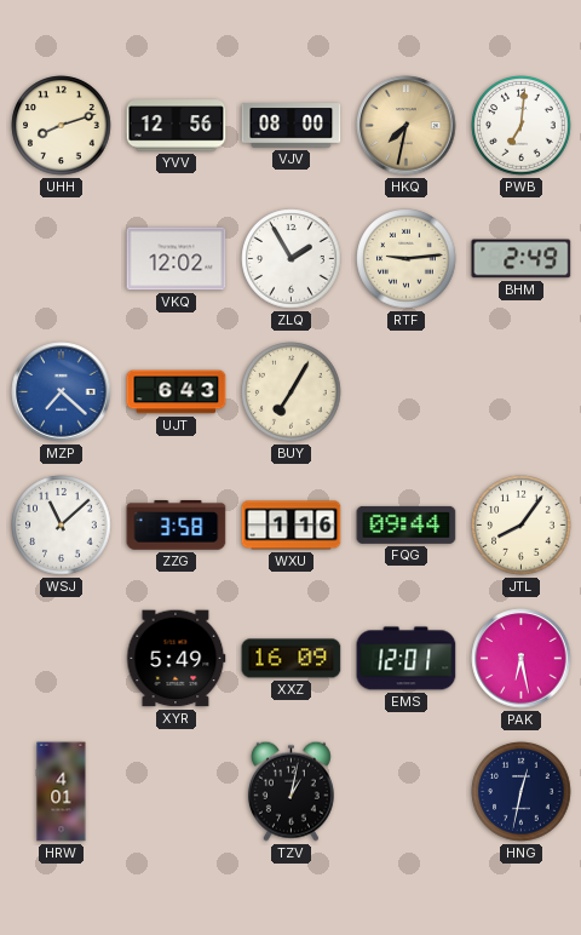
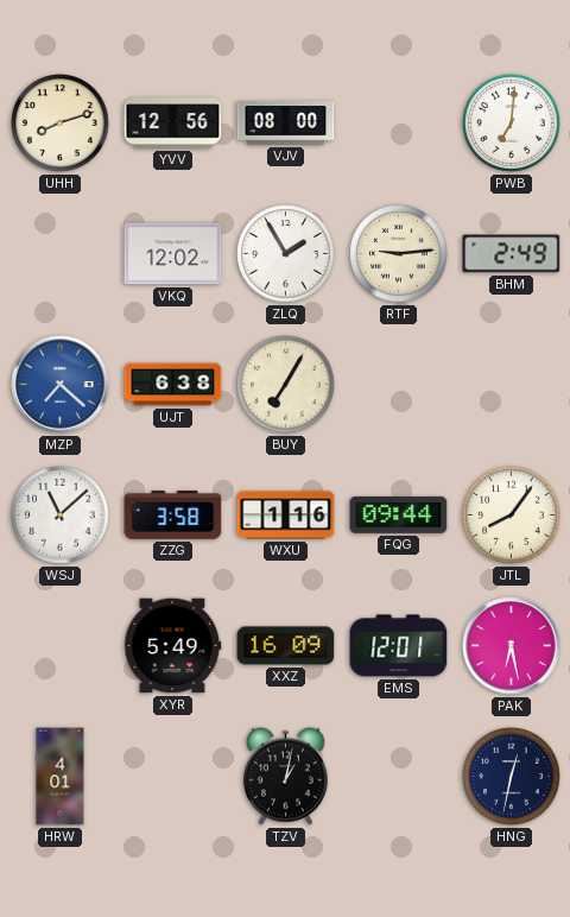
HKQ: 7:32 -> none
UJT: 6:43 -> 6:38
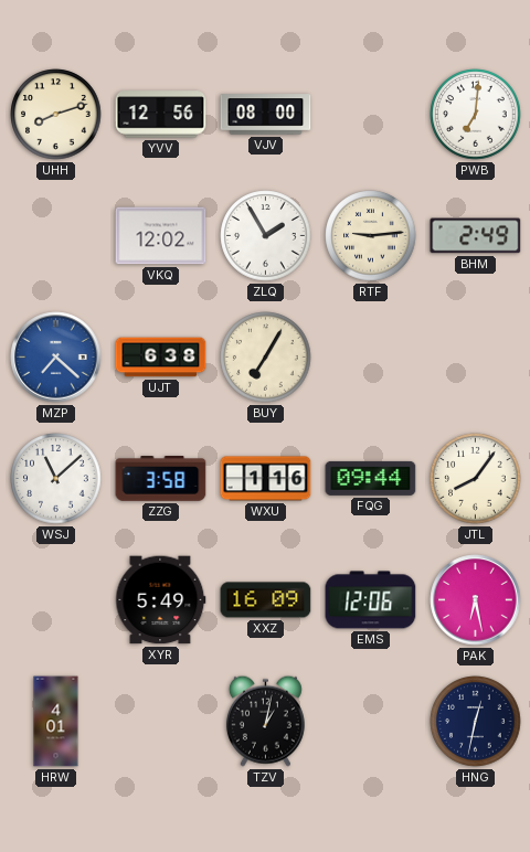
EMS: 12:01 -> 12:06
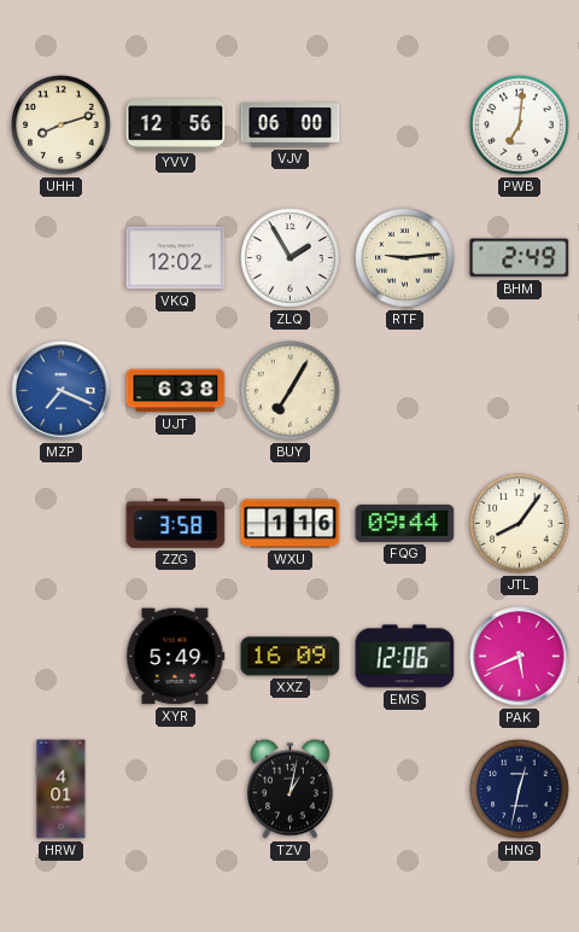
VJV: 08:00 -> 06:00
MZP: 7:22 -> 7:19
WSJ: 11:08 -> none
PAK: 6:28 -> 5:41
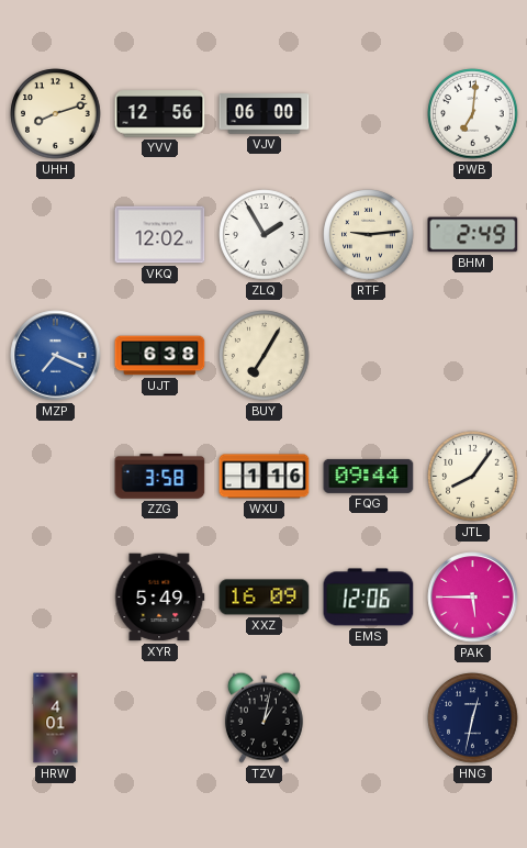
PAK: 5:41 -> 5:45
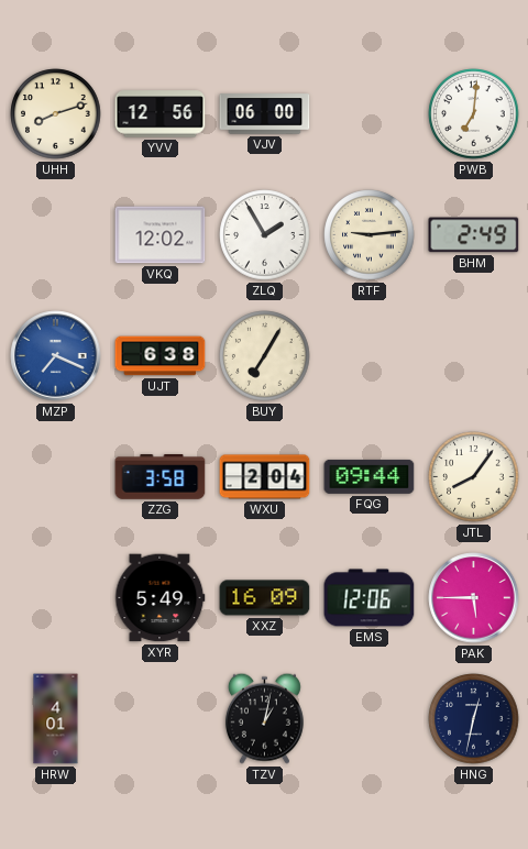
WXU: 1:16 -> 2:04
